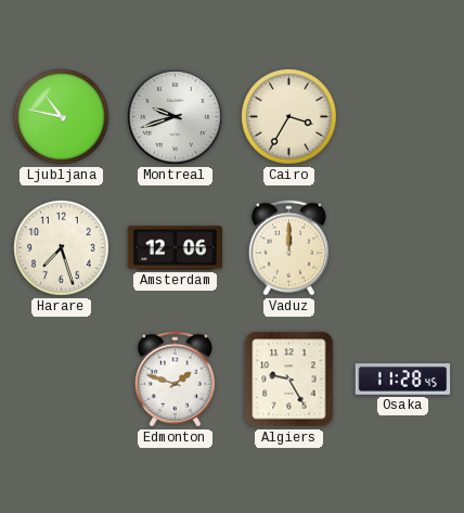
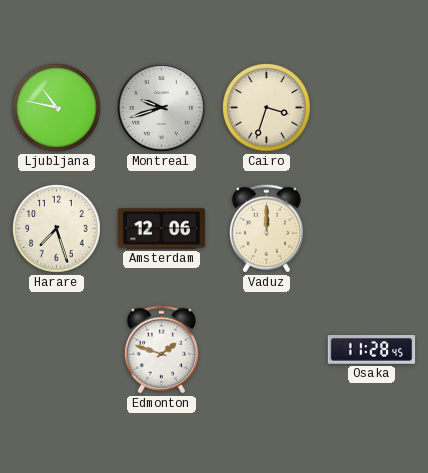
Cairo: 3:35 -> 3:33
Algiers: 9:25 -> none
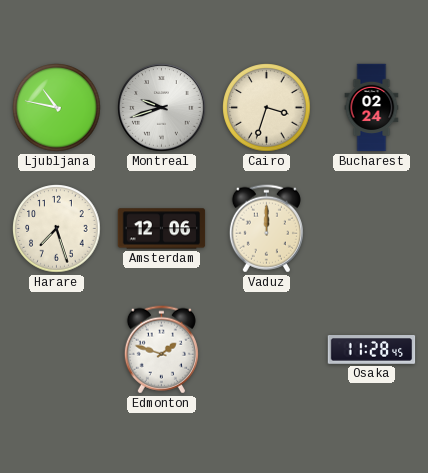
Bucharest: none -> 02:24
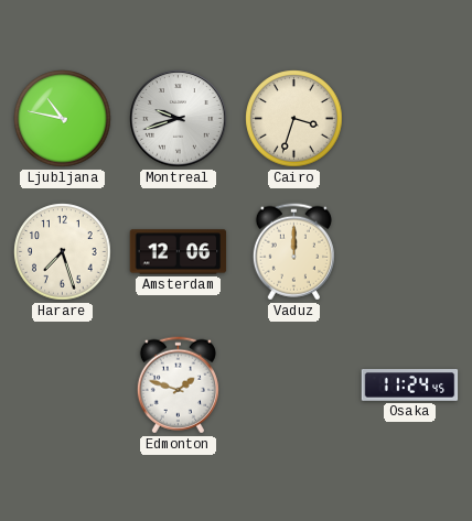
Bucharest: 02:24 -> none
Osaka: 11:28 -> 11:24
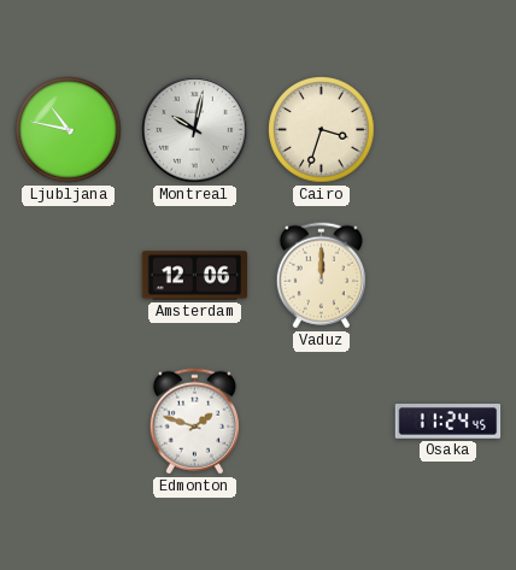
Montreal: 9:42 -> 10:02
Harare: 7:27 -> none
